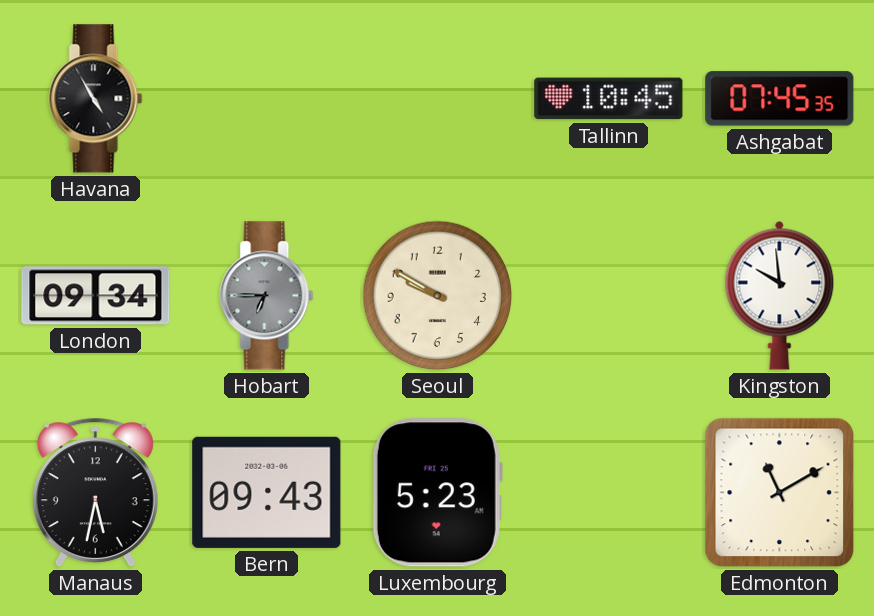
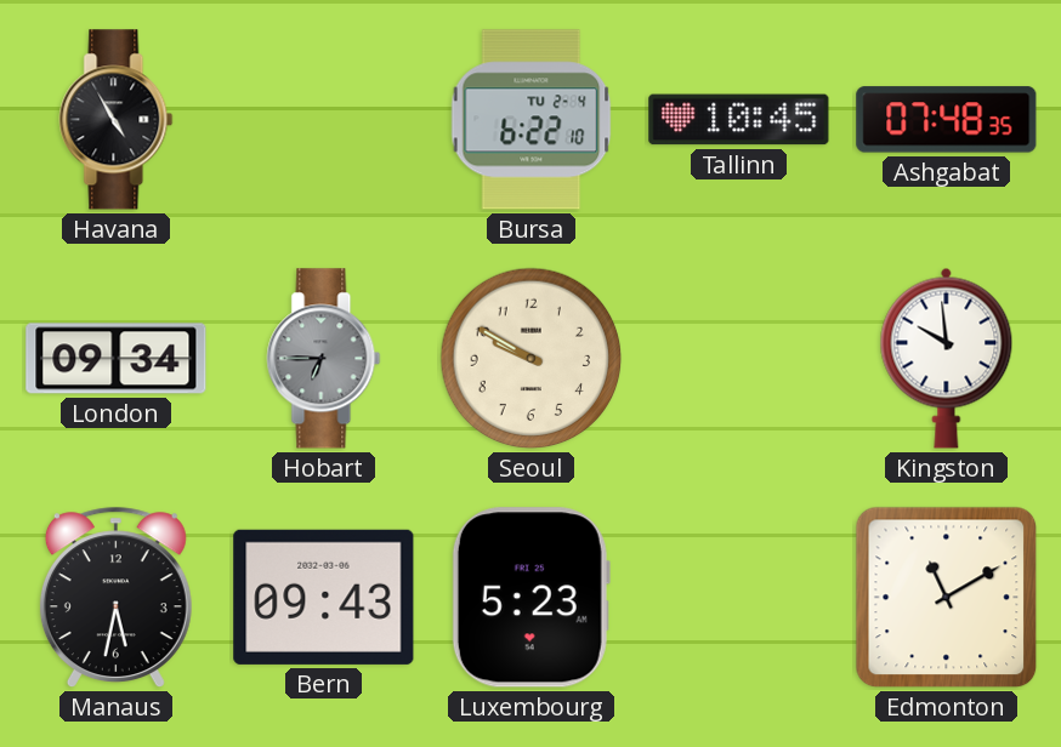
Bursa: none -> 6:22
Ashgabat: 07:45 -> 07:48
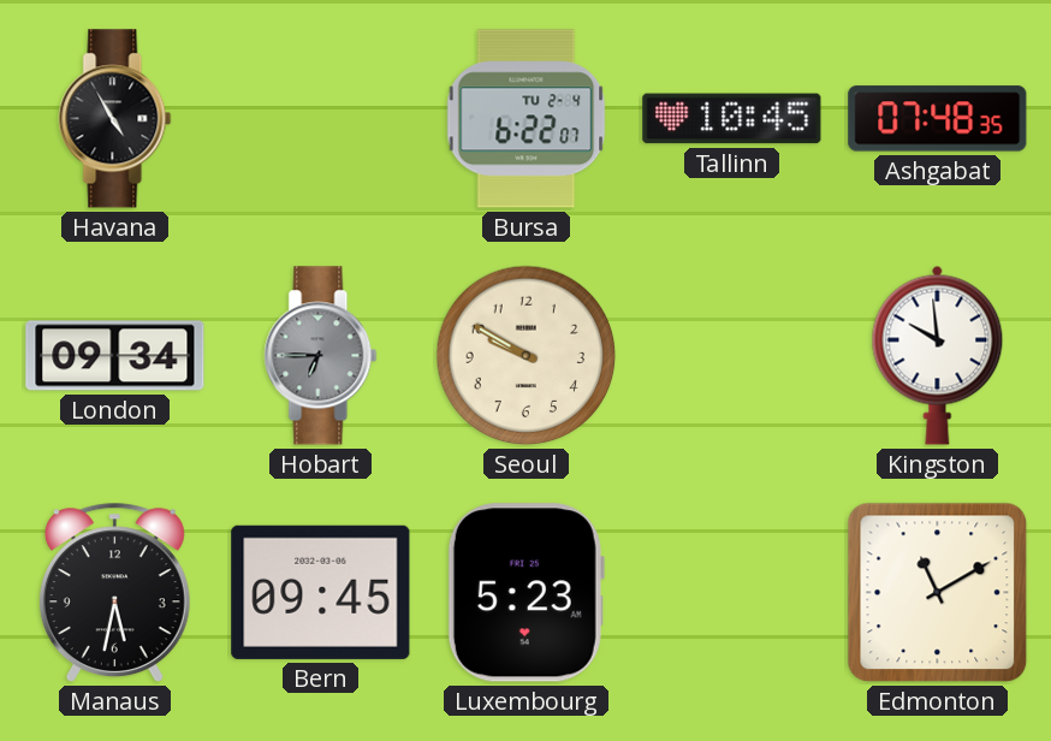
Bursa: 6:22:10 -> 6:22:07
Bern: 09:43 -> 09:45
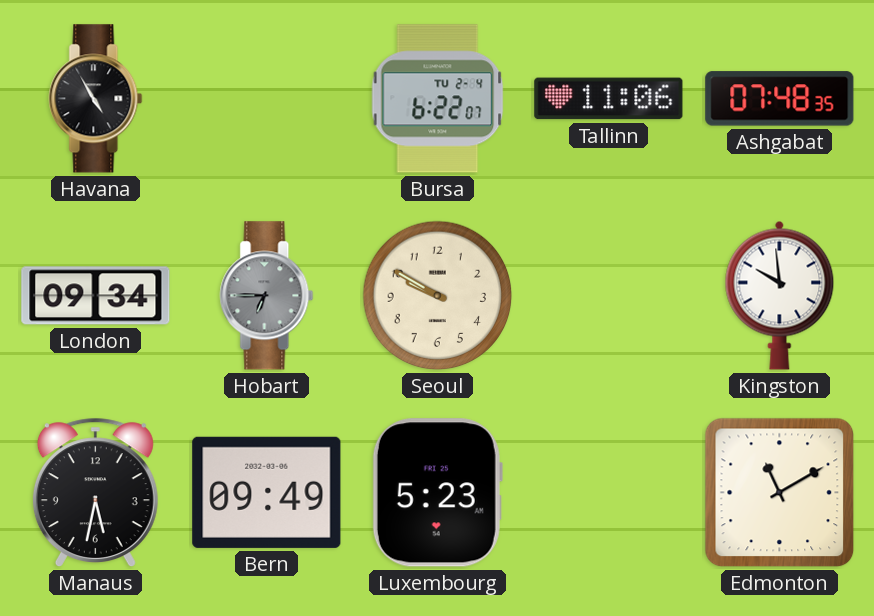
Tallinn: 10:45 -> 11:06
Bern: 09:45 -> 09:49
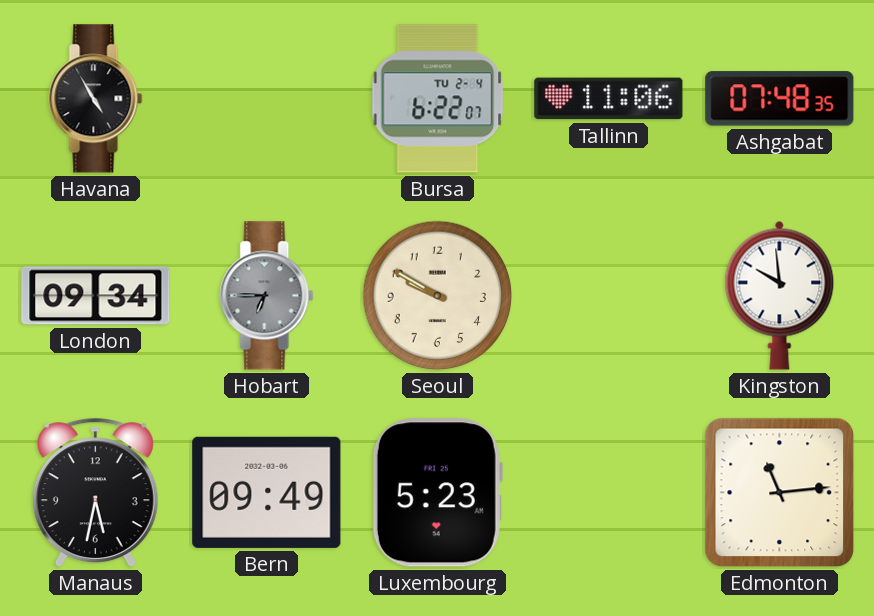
Edmonton: 11:10 -> 11:14
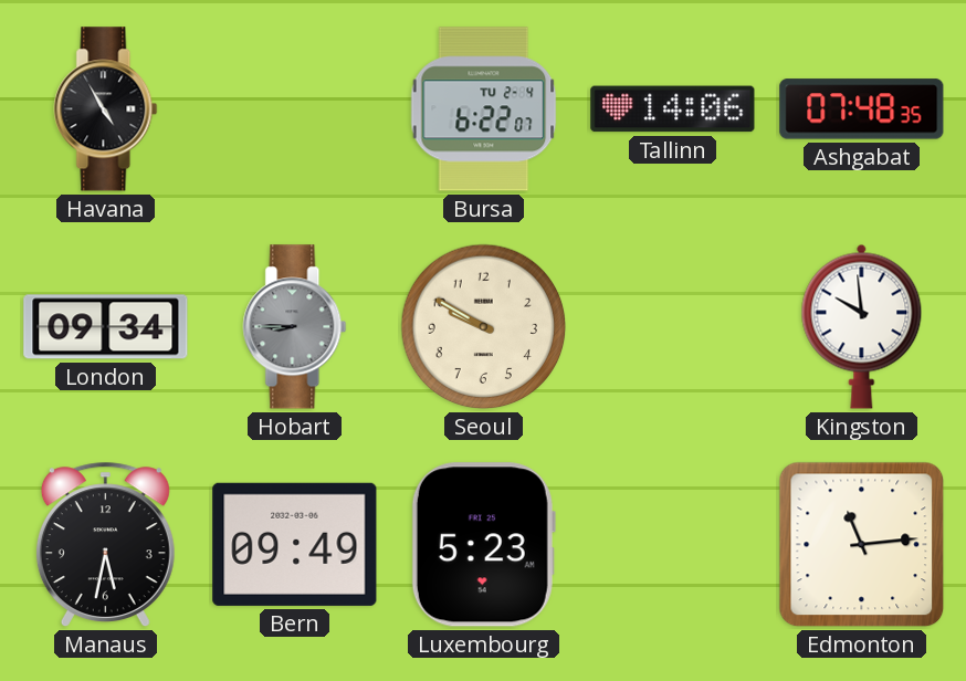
Tallinn: 11:06 -> 14:06
Hobart: 6:45 -> 8:45
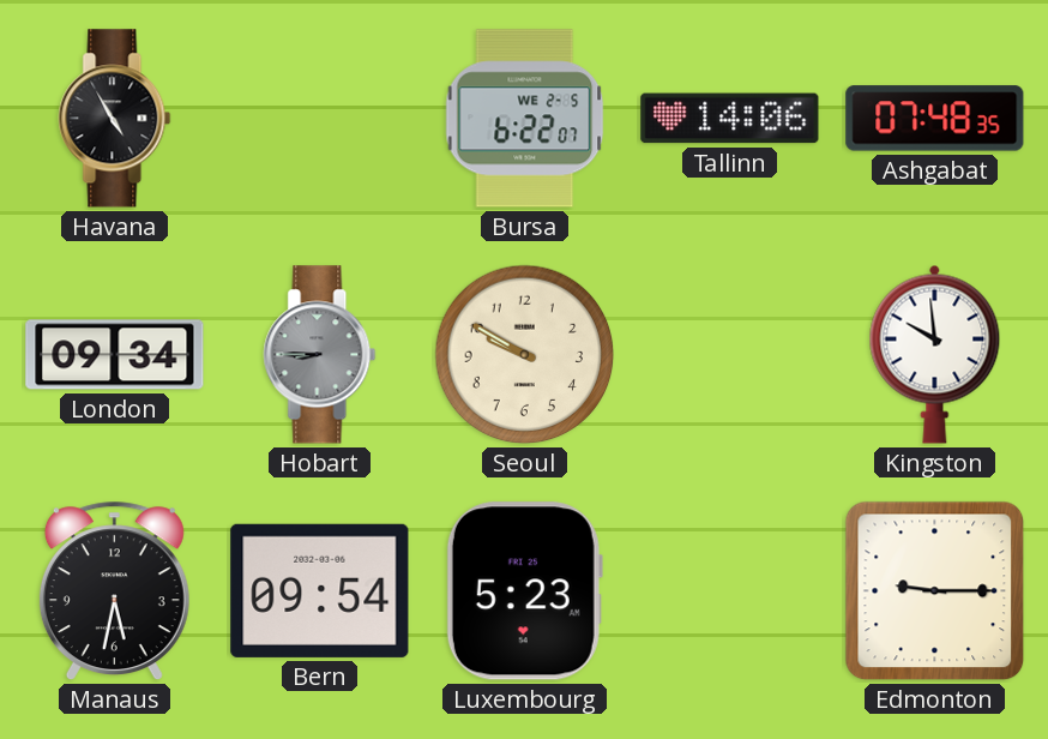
Bursa date: TU 2-4 -> WE 2-5
Bern: 09:49 -> 09:54
Edmonton: 11:14 -> 9:15
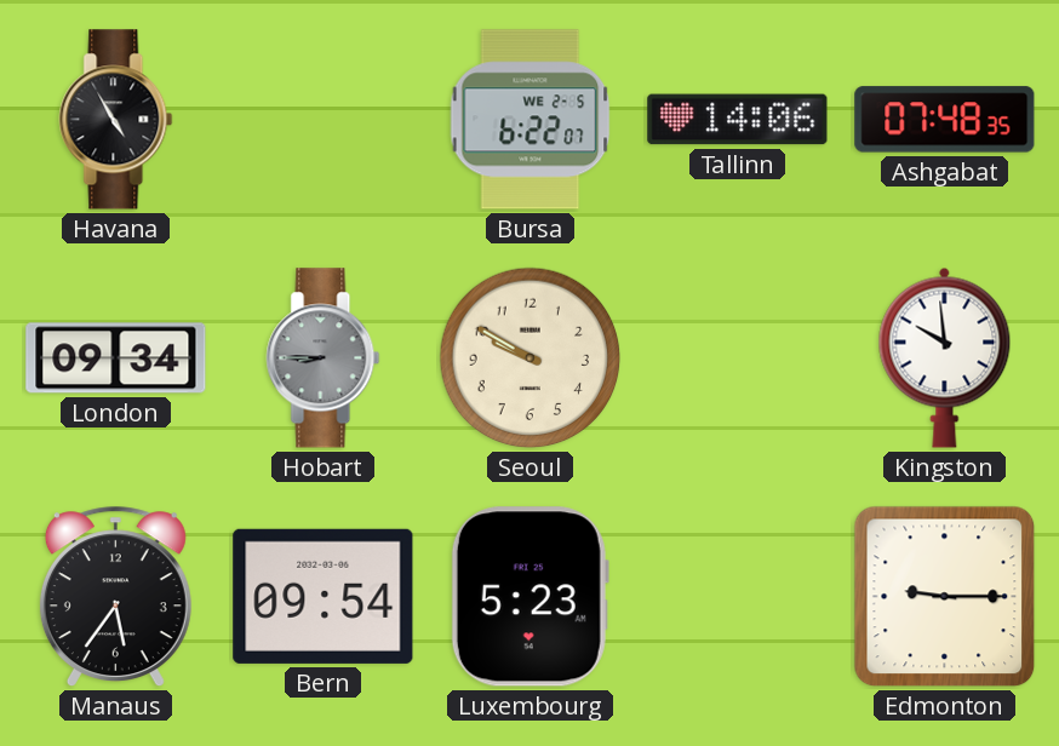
Manaus: 5:32 -> 5:36
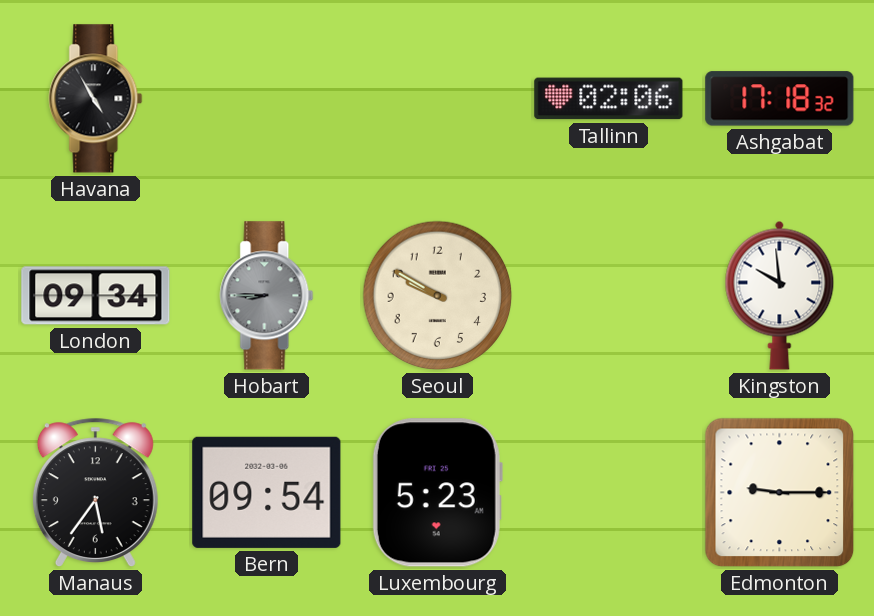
Bursa: 6:22 -> none
Tallinn: 14:06 -> 02:06
Ashgabat: 07:48 -> 17:18
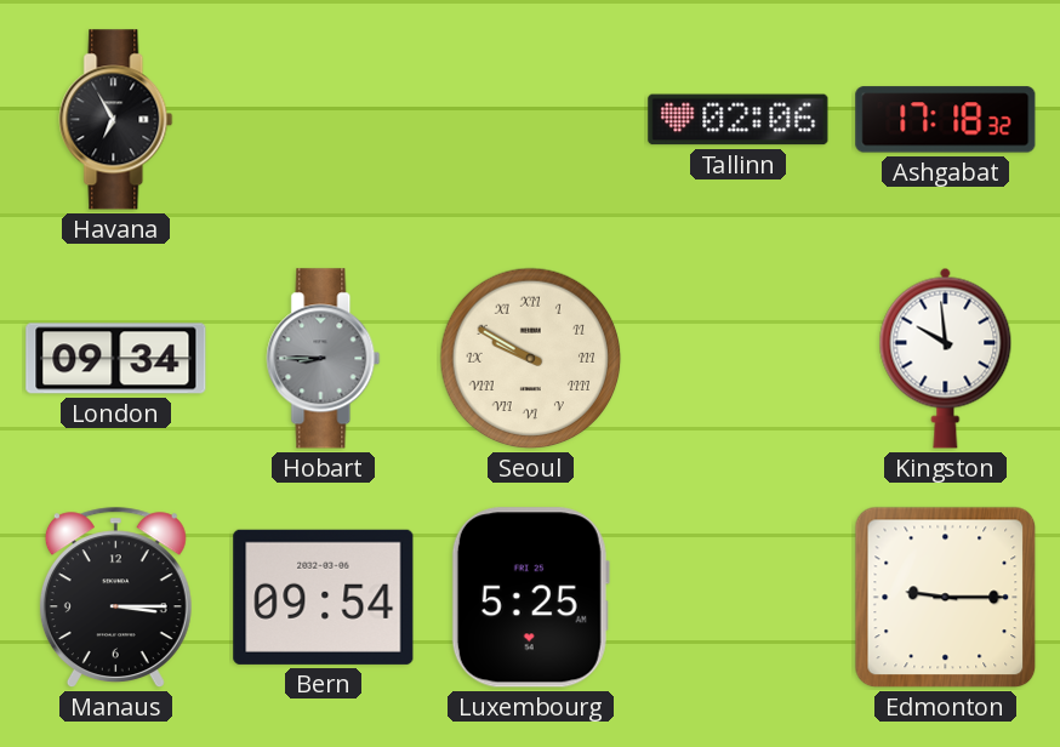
Havana: 4:55 -> 6:55
Seoul numerals: Arabic -> Roman
Manaus: 5:36 -> 3:15
Luxembourg: 5:23 -> 5:25
